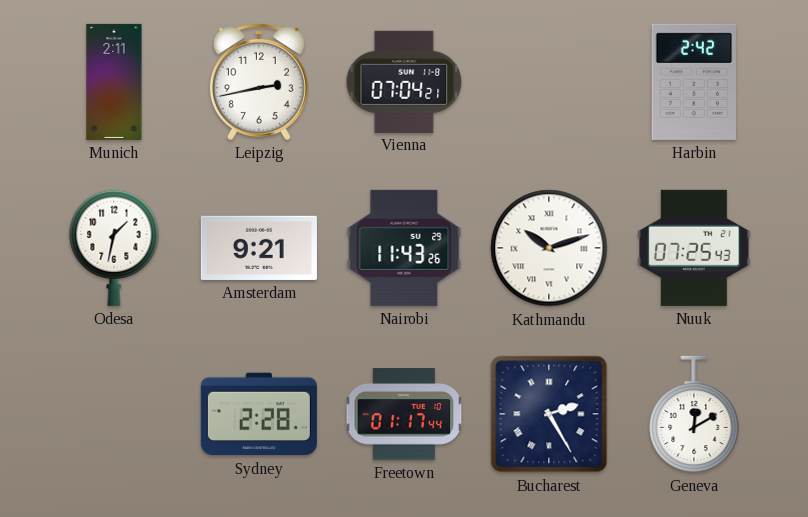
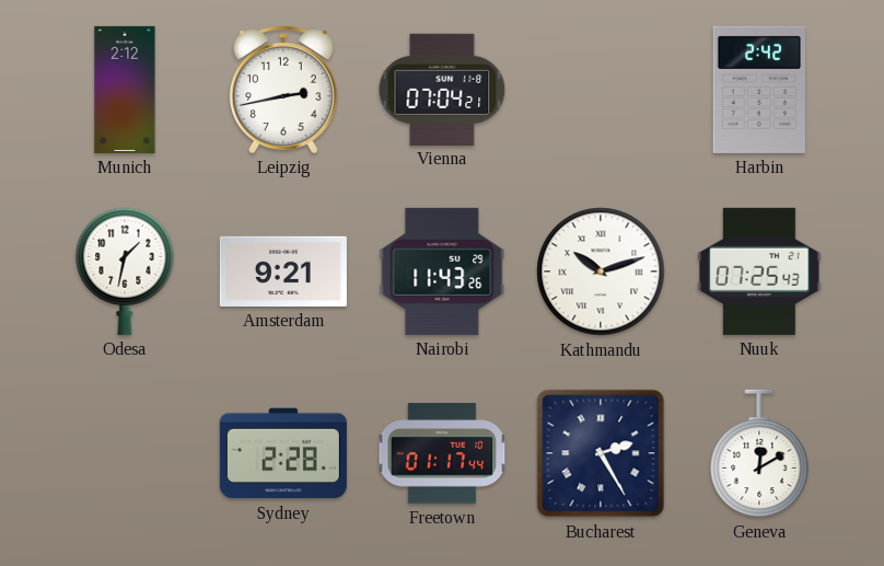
Munich: 2:11 -> 2:12
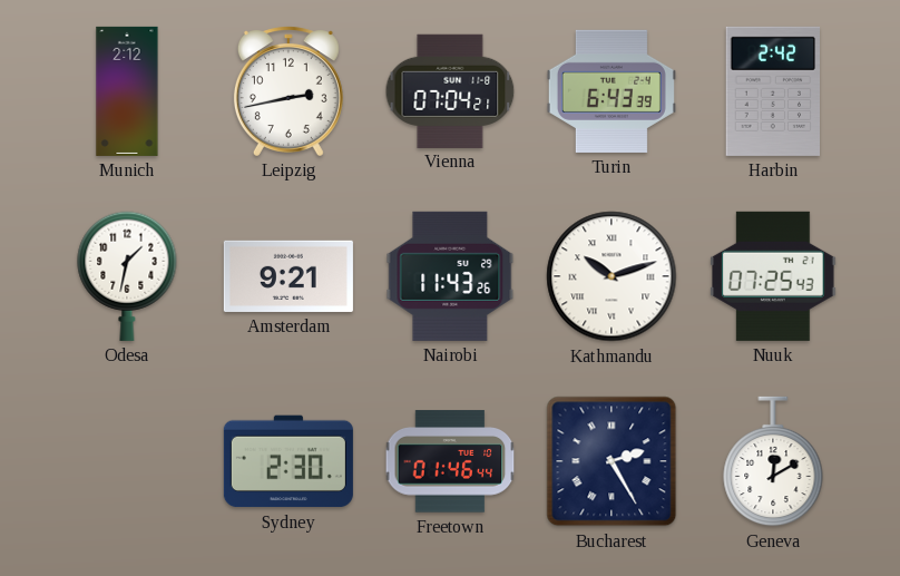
Turin: none -> 6:43
Sydney: 2:28 -> 2:30
Freetown: 01:17 -> 01:46
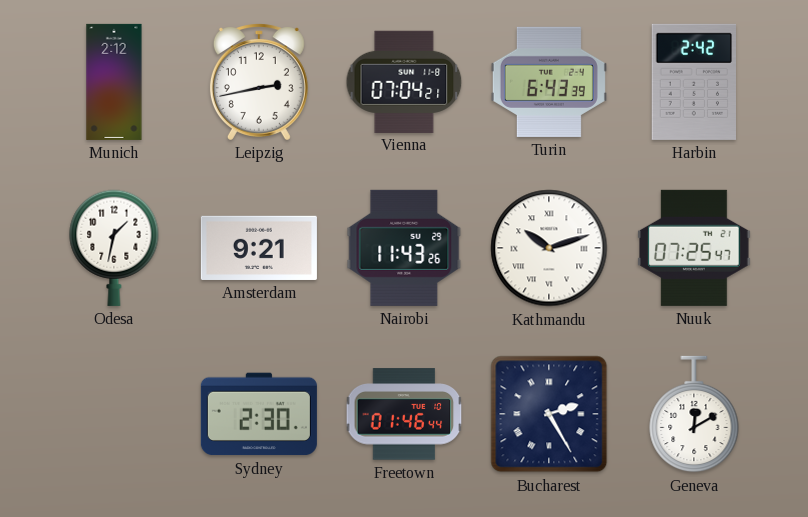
Nuuk: 07:25:43 -> 07:25:47
